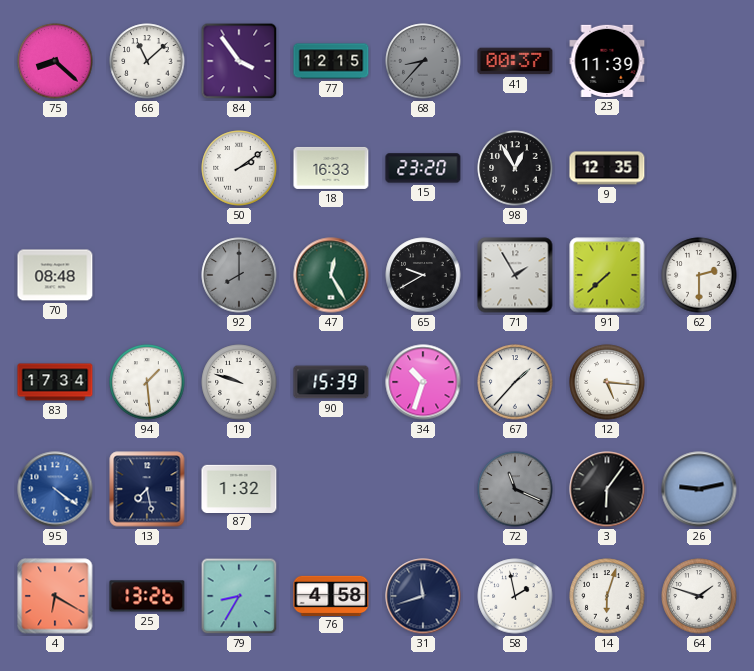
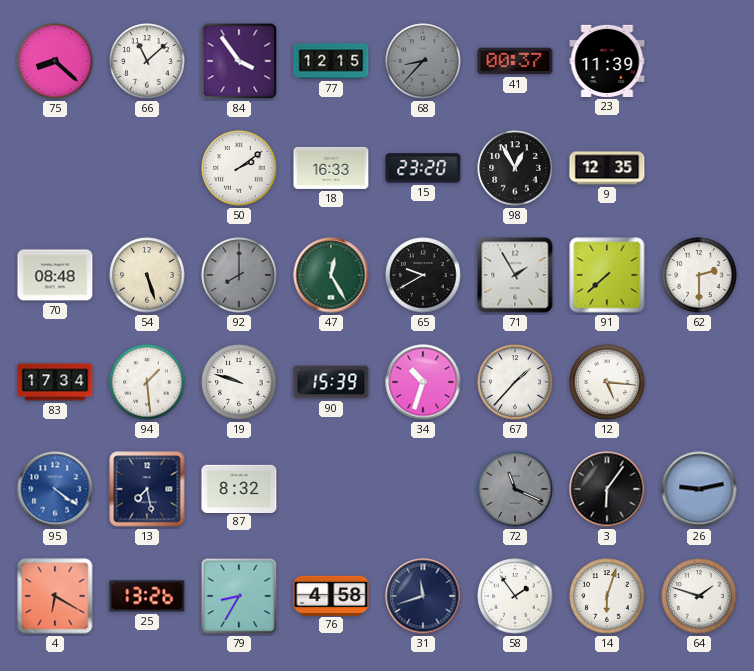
54: none -> 5:27
87: 1:32 -> 8:32
58: 1:58 -> 1:54
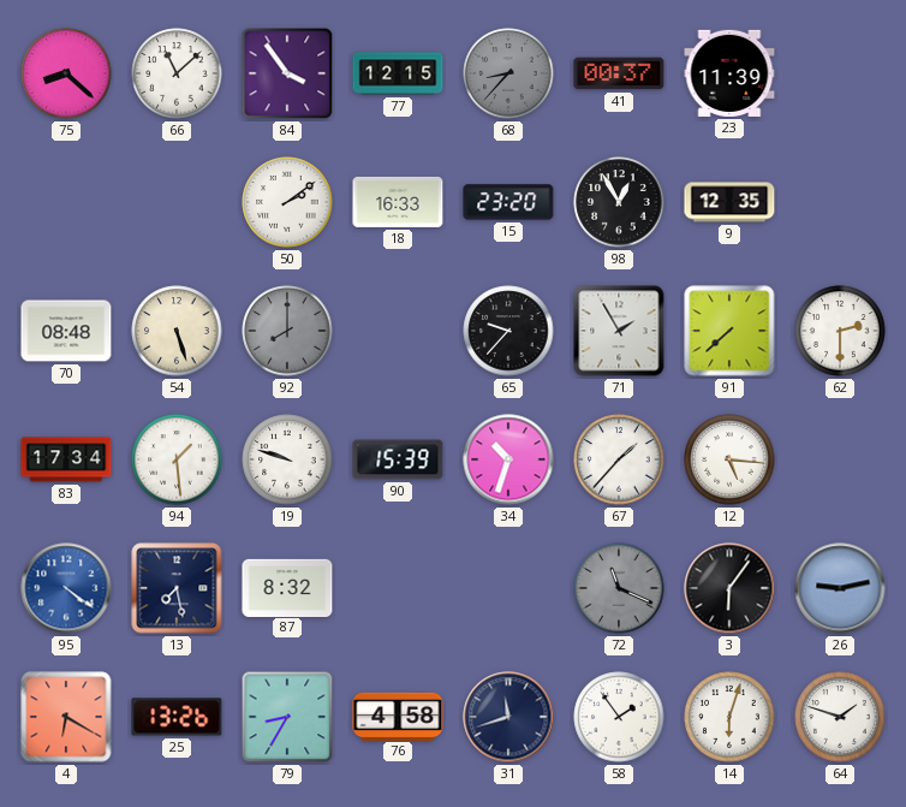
47: 12:25 -> none
65: 9:40 -> 9:37
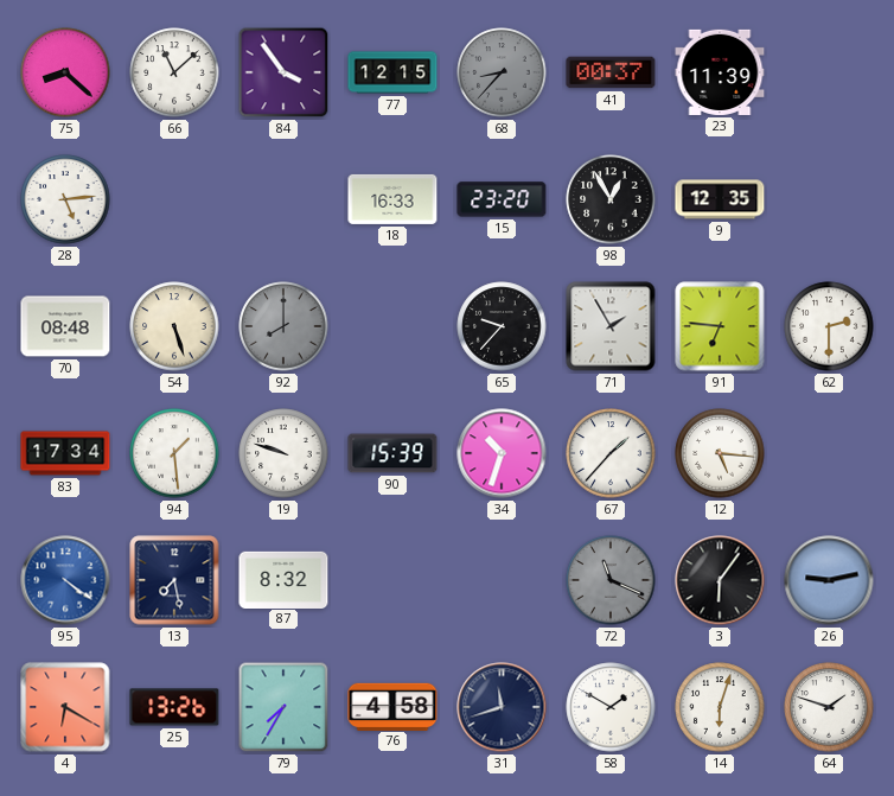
28: none -> 5:14
50: 2:09 -> none
91: 7:38 -> 6:46
79: 8:35 -> 7:35
58: 1:54 -> 1:50
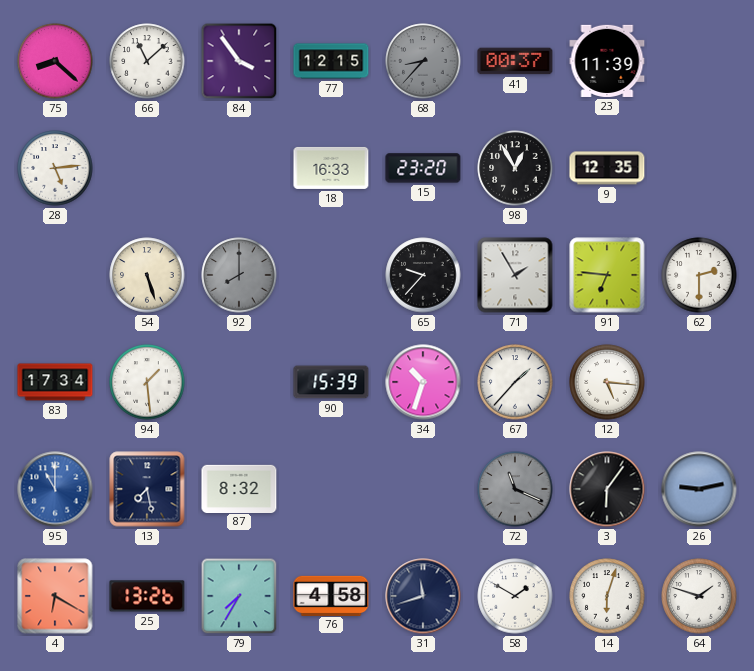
70: 08:48 -> none
19: 9:48 -> none
95: 4:21 -> 11:00
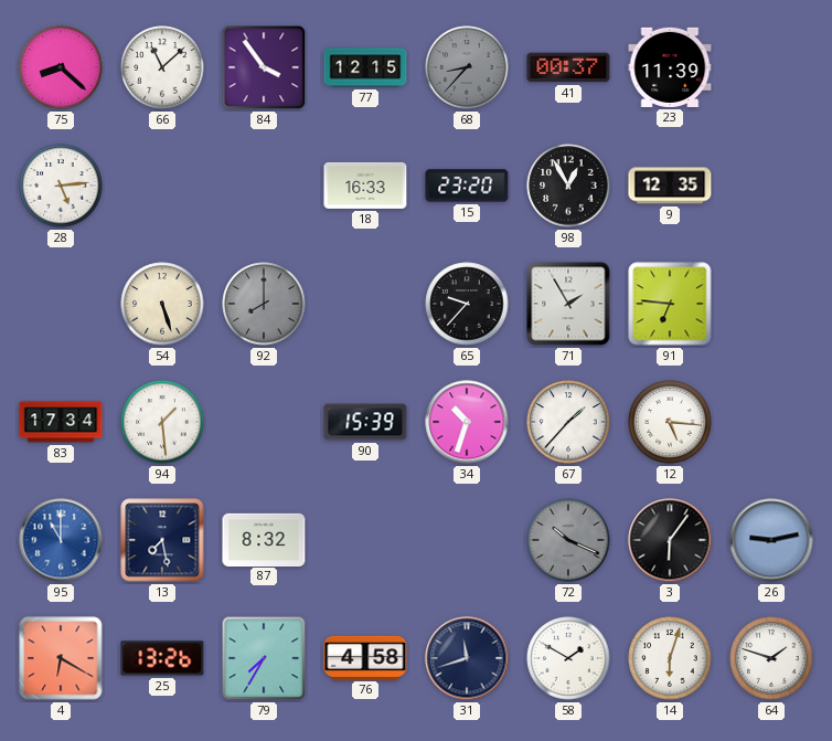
62: 2:30 -> none
72: 11:19 -> 10:19
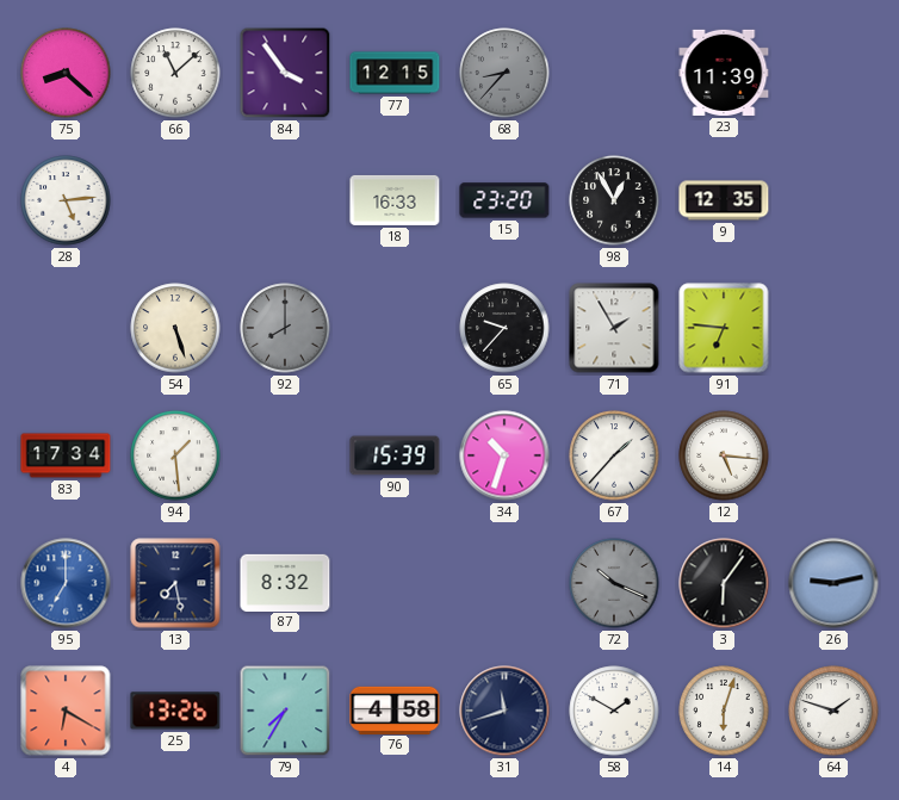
41: 00:37 -> none
95: 11:00 -> 7:00
